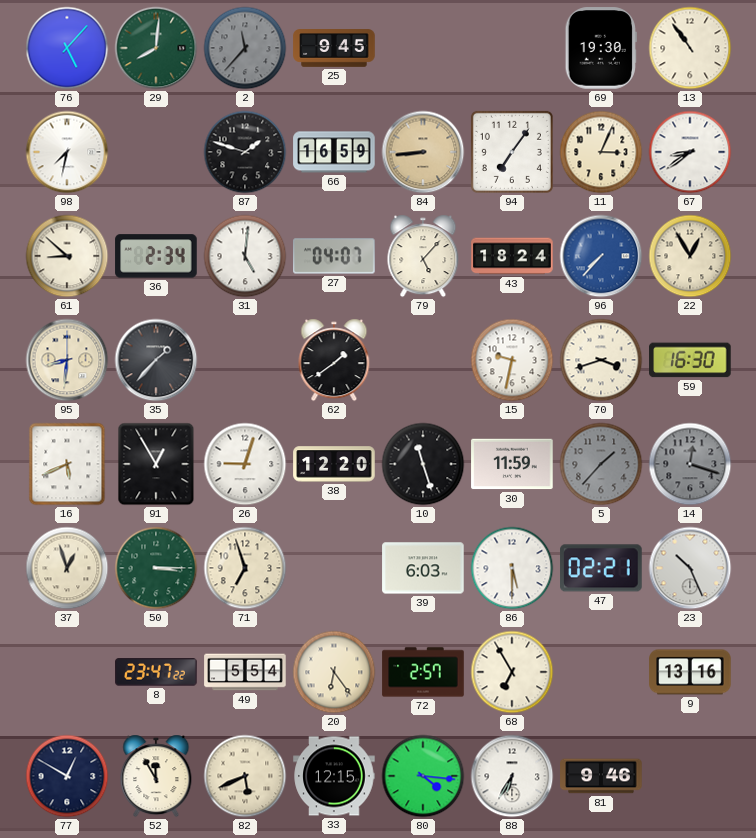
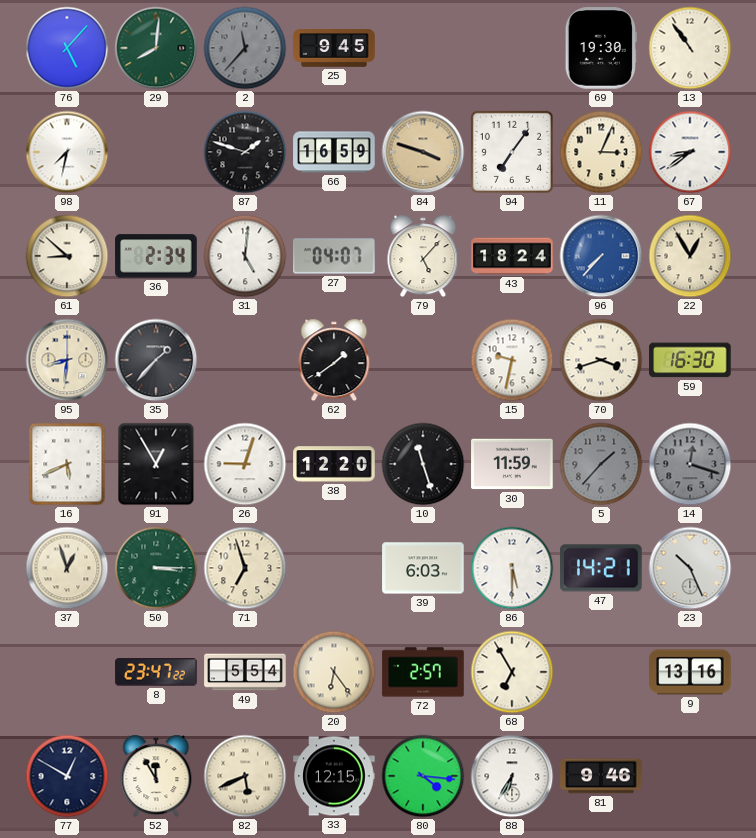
84: 8:44 -> 3:48
47: 02:21 -> 14:21
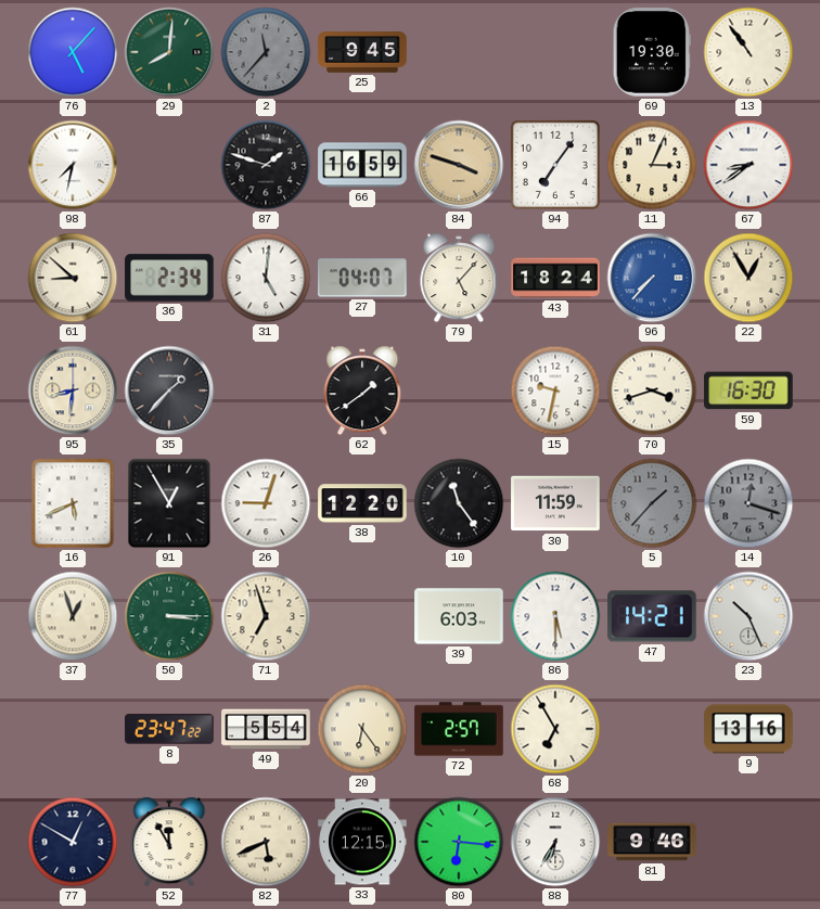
10: 11:27 -> 11:24
80: 4:16 -> 6:16
